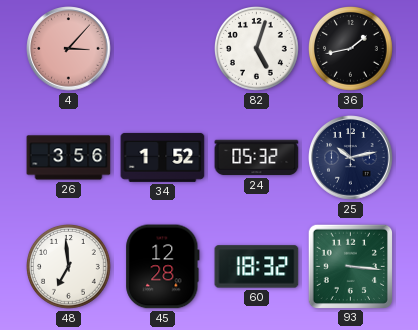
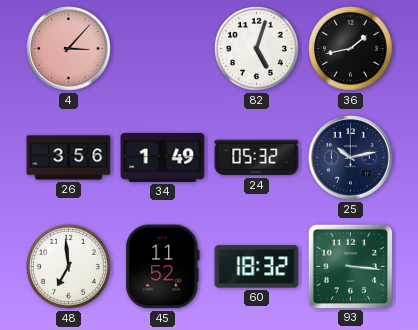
34: 1:52 -> 1:49
45: 12:28 -> 11:52
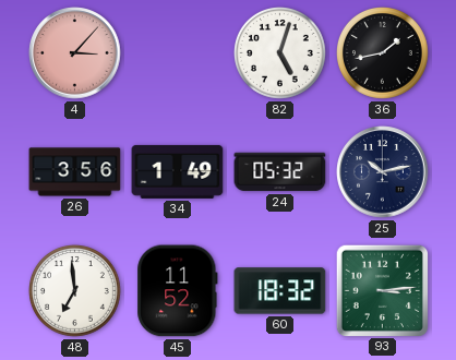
93: 3:16 -> 3:14
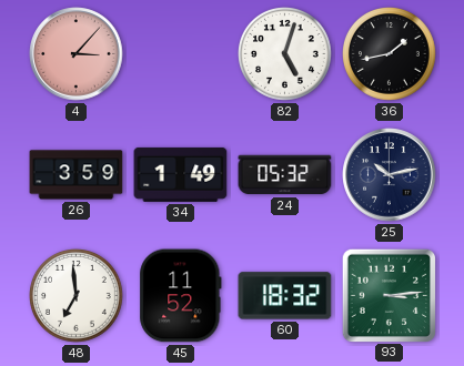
26: 3:56 -> 3:59
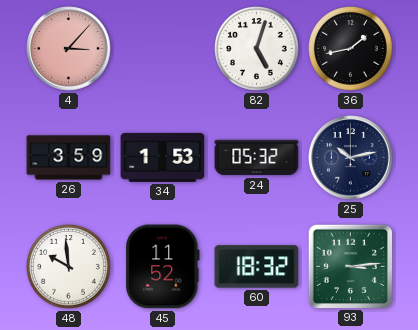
34: 1:49 -> 1:53
48: 6:59 -> 9:59
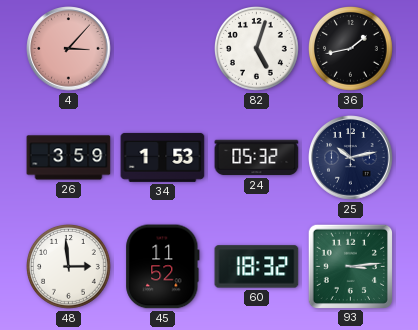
48: 9:59 -> 2:59
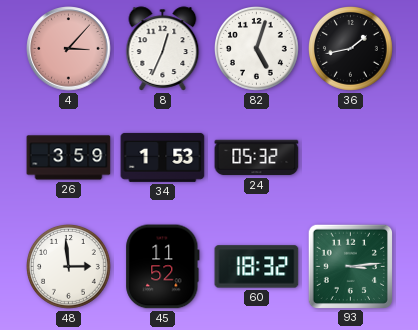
8: none -> 12:34
25: 10:13 -> none
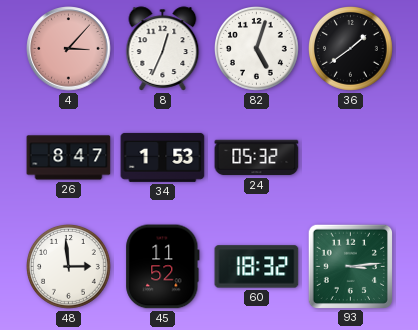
36: 1:43 -> 1:39
26: 3:59 -> 8:47
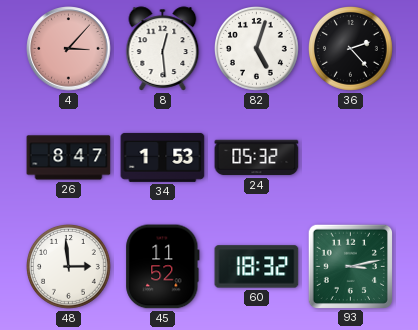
8: 12:34 -> 12:29
36: 1:39 -> 2:23
93: 3:14 -> 3:13
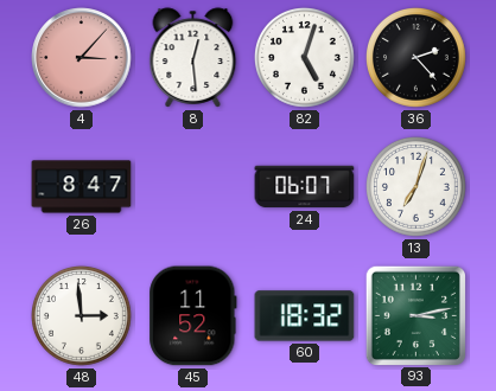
34: 1:53 -> none
24: 05:32 -> 06:07
13: none -> 7:03
